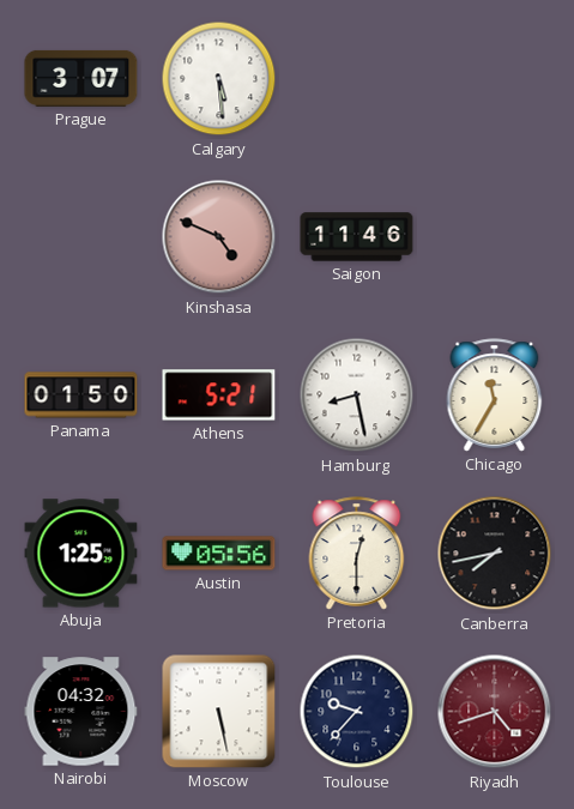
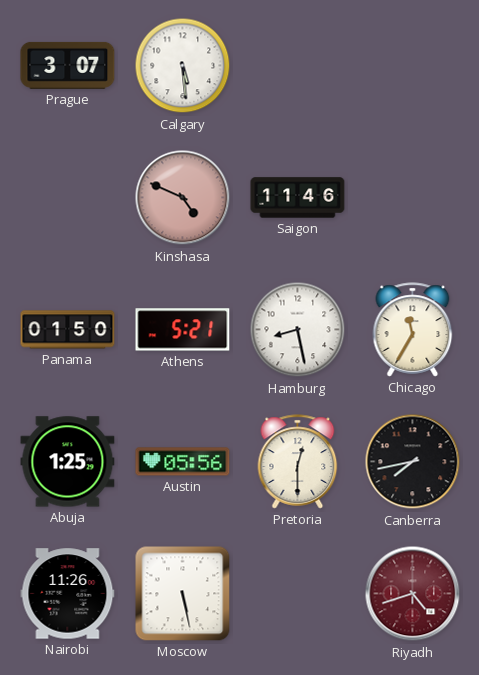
Nairobi: 04:32 -> 11:26
Toulouse: 9:37 -> none
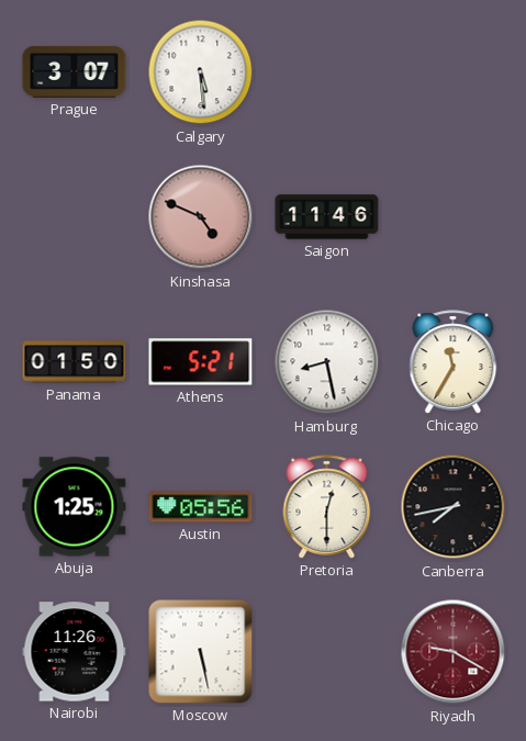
Riyadh: 4:42 -> 9:20
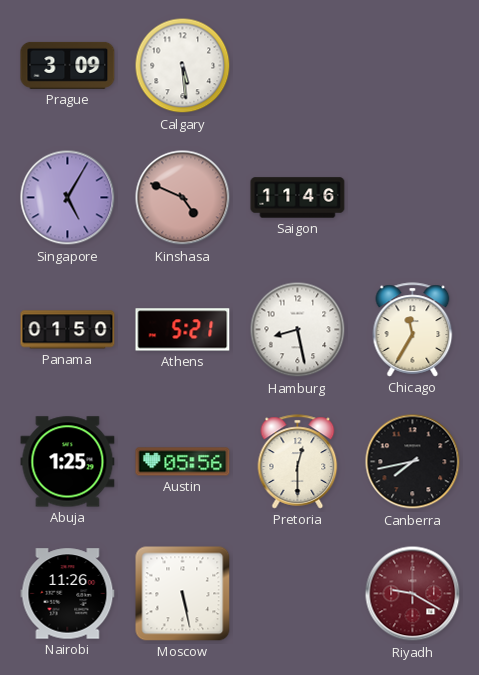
Prague: 3:07 -> 3:09
Singapore: none -> 5:05
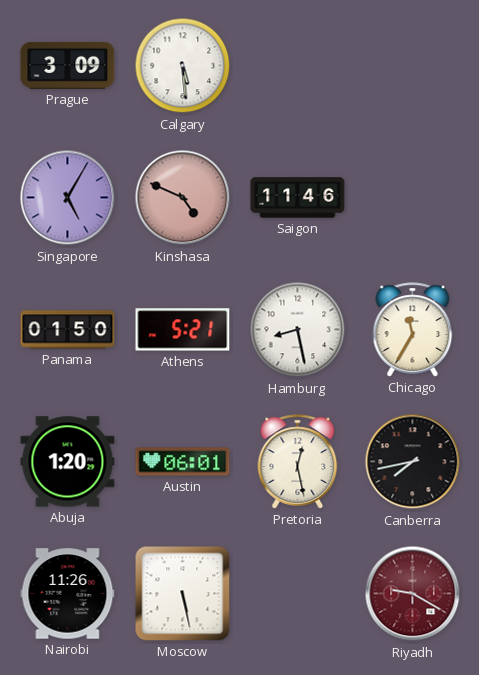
Abuja: 1:25 -> 1:20
Austin: 05:56 -> 06:01
Pretoria: 12:30 -> 12:28
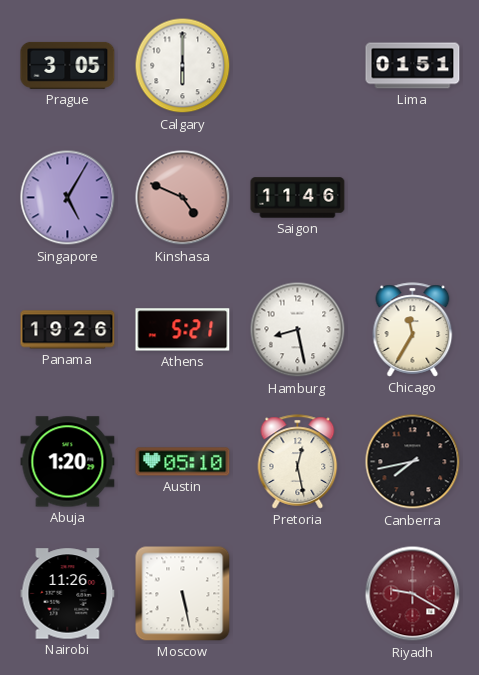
Prague: 3:09 -> 3:05
Calgary: 5:29 -> 6:00
Lima: none -> 01:51
Panama: 01:50 -> 19:26
Austin: 06:01 -> 05:10
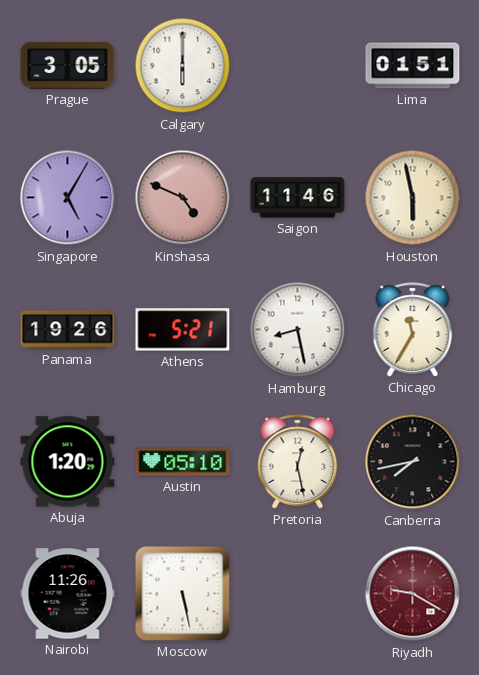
Houston: none -> 5:58
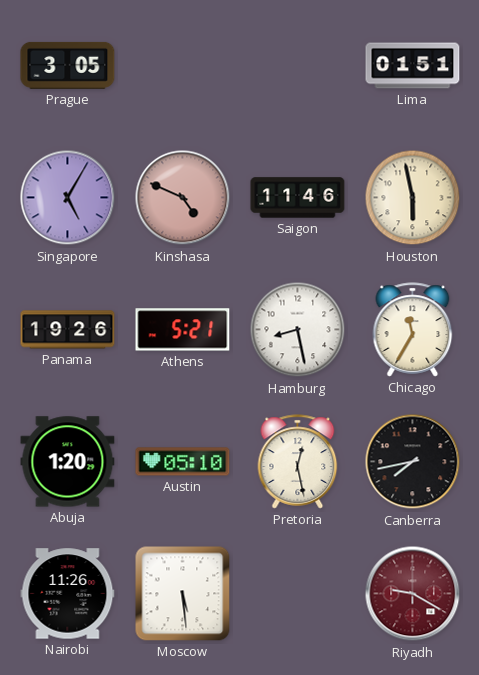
Calgary: 6:00 -> none
Moscow: 5:28 -> 5:29
